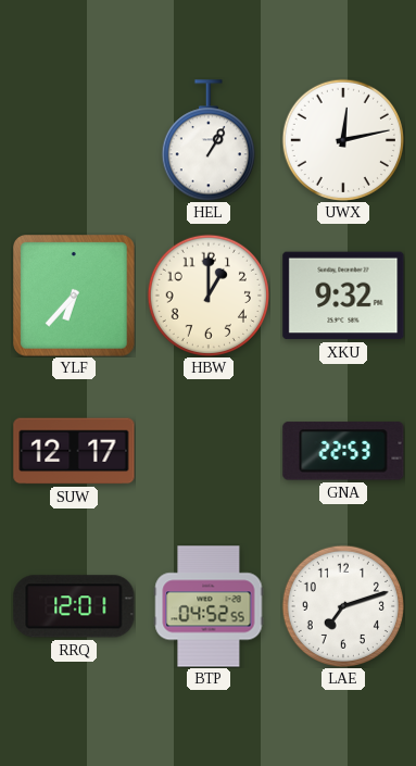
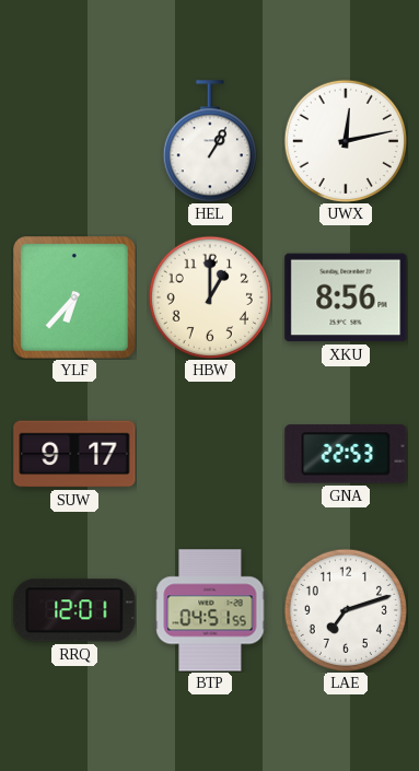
XKU: 9:32 -> 8:56
SUW: 12:17 -> 9:17
BTP: 04:52 -> 04:51
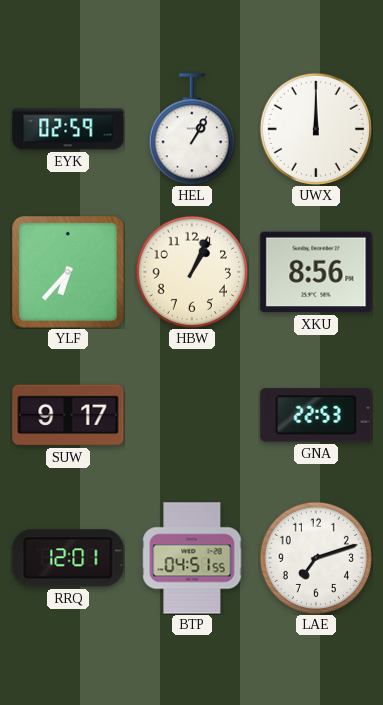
EYK: none -> 02:59
UWX: 12:13 -> 12:00
HBW: 1:00 -> 1:04
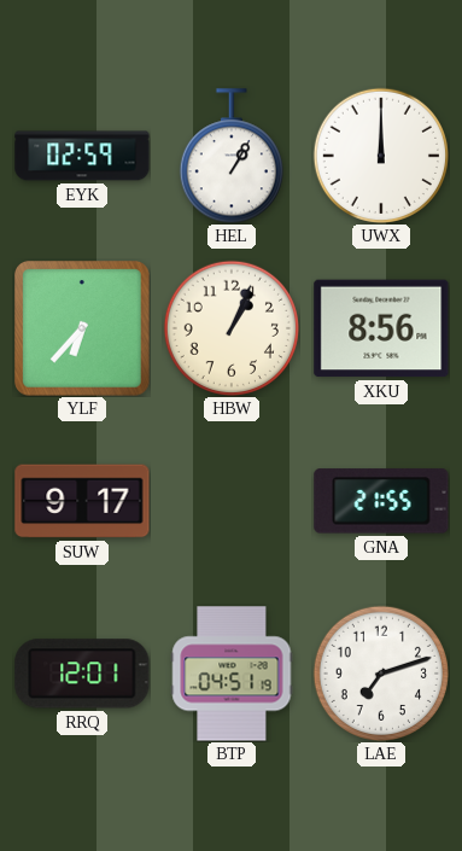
GNA: 22:53 -> 21:55
BTP: 04:51:55 -> 04:51:19
